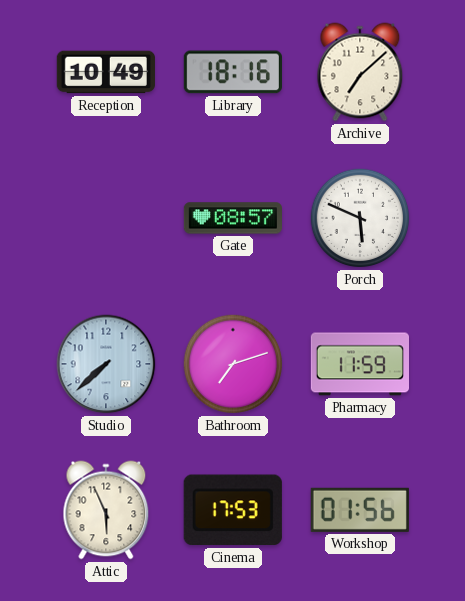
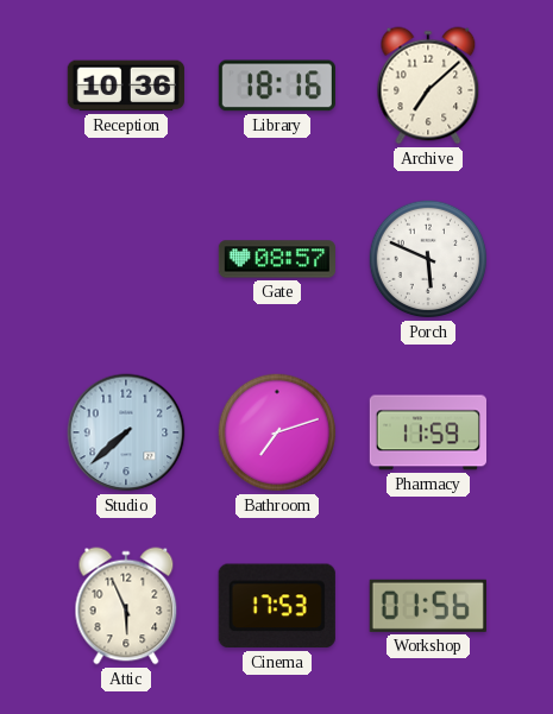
Reception: 10:49 -> 10:36
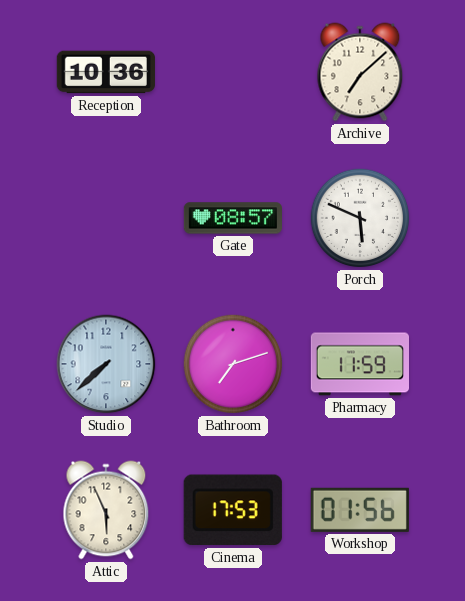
Library: 18:16 -> none
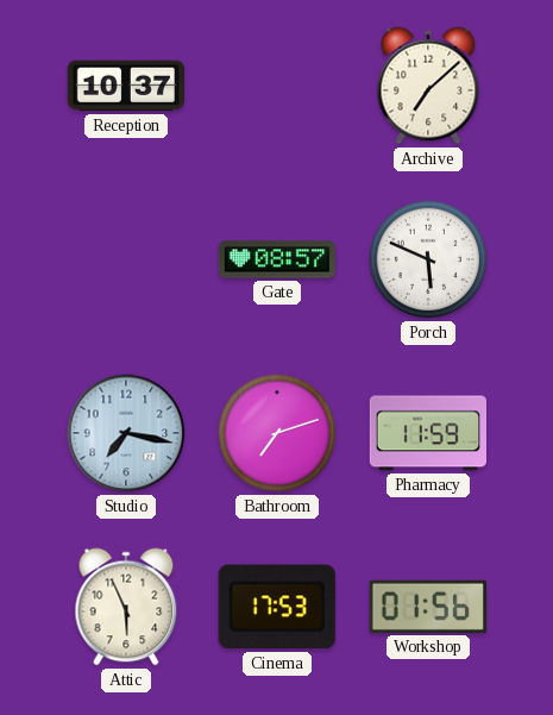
Reception: 10:36 -> 10:37
Studio: 7:38 -> 7:17
